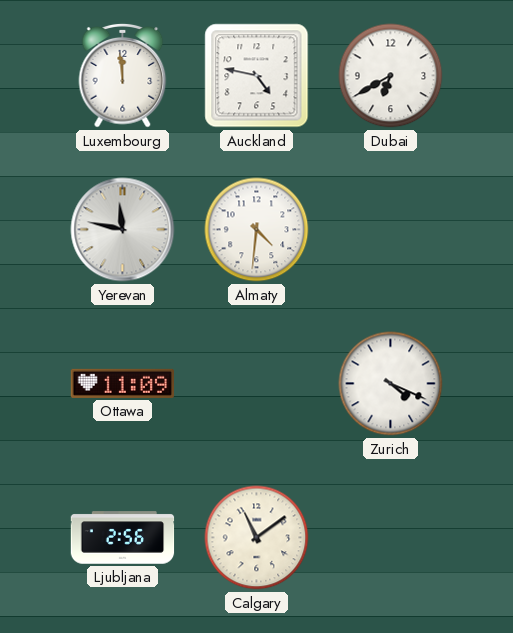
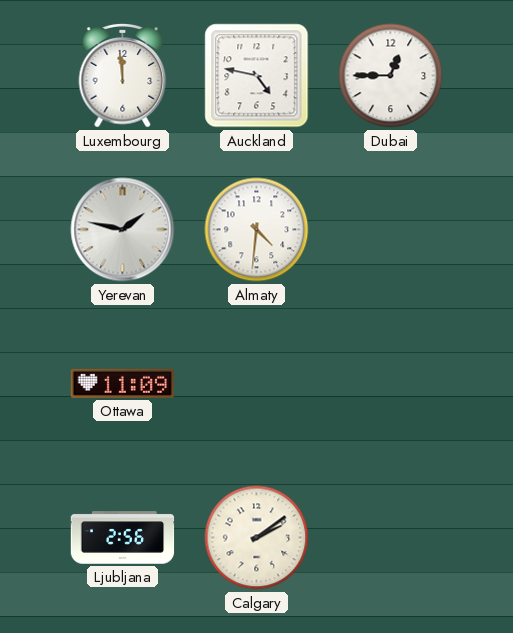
Dubai: 6:40 -> 12:45
Yerevan: 11:47 -> 1:47
Zurich: 4:19 -> none
Calgary: 11:09 -> 2:09
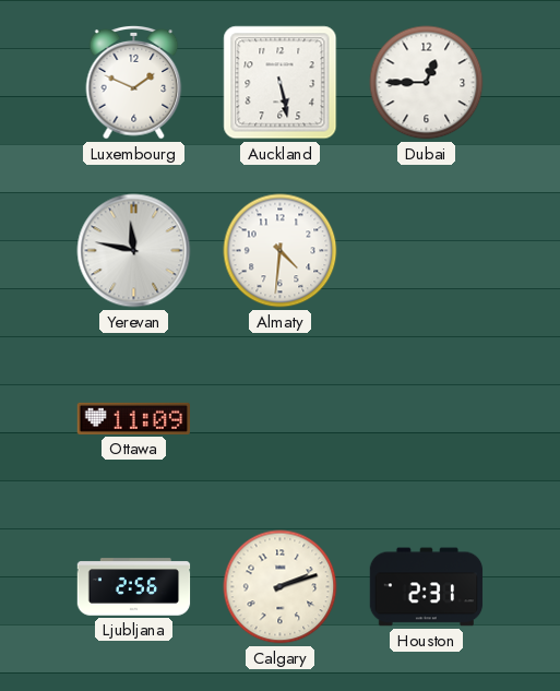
Luxembourg: 11:59 -> 1:49
Auckland: 4:47 -> 5:28
Yerevan: 1:47 -> 11:47
Calgary: 2:09 -> 2:12
Houston: none -> 2:31
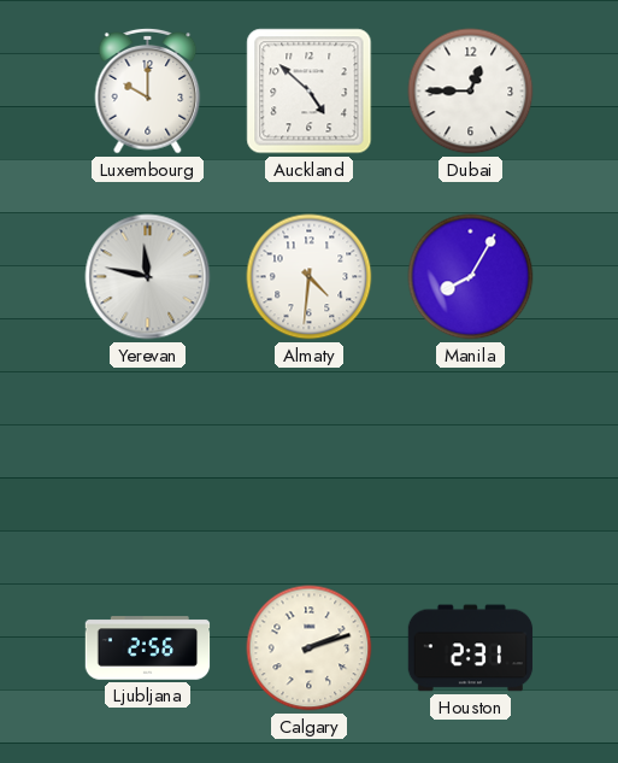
Luxembourg: 1:49 -> 10:00
Auckland: 5:28 -> 4:52
Manila: none -> 8:05
Ottawa: 11:09 -> none
